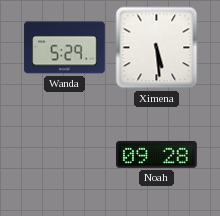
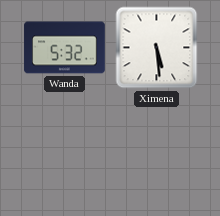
Wanda: 5:29 -> 5:32
Noah: 09:28 -> none
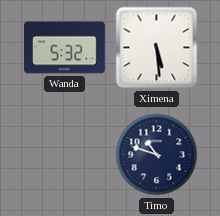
Timo: none -> 10:48
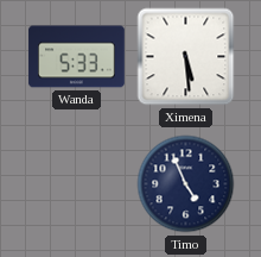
Wanda: 5:32 -> 5:33
Timo: 10:48 -> 4:56
